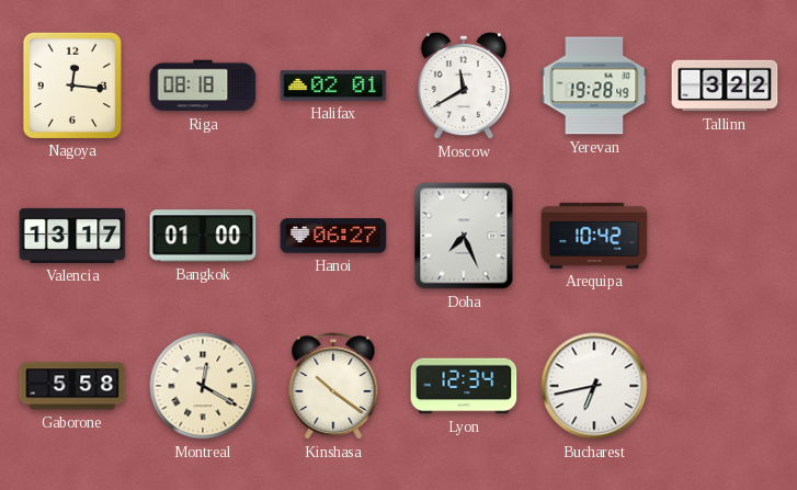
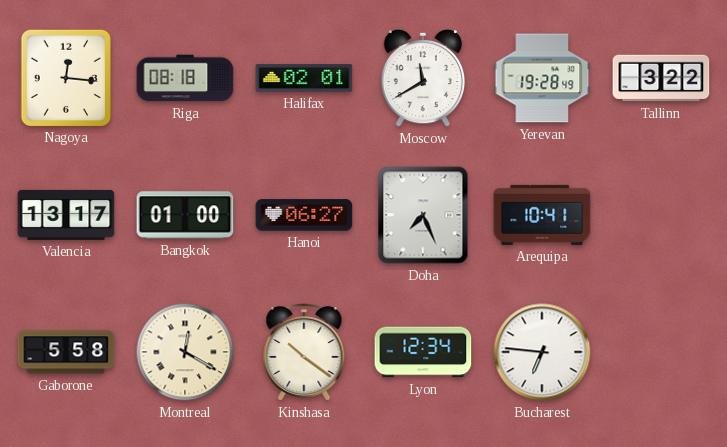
Arequipa: 10:42 -> 10:41
Bucharest: 6:43 -> 6:46
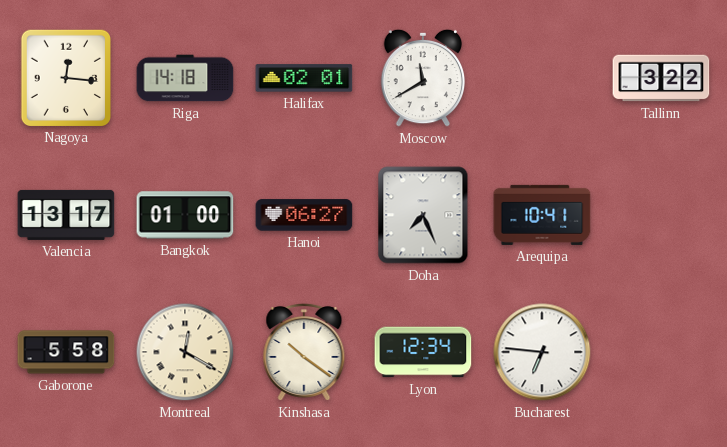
Riga: 08:18 -> 14:18
Yerevan: 19:28 -> none
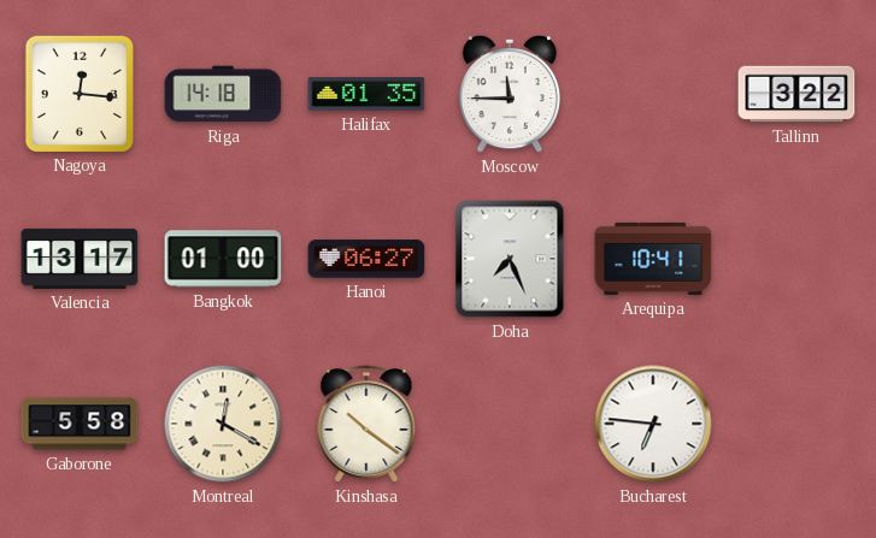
Halifax: 02:01 -> 01:35
Moscow: 11:40 -> 11:45
Lyon: 12:34 -> none
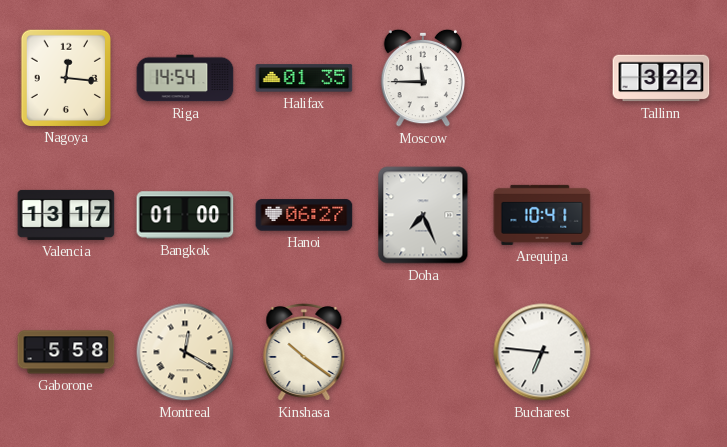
Riga: 14:18 -> 14:54
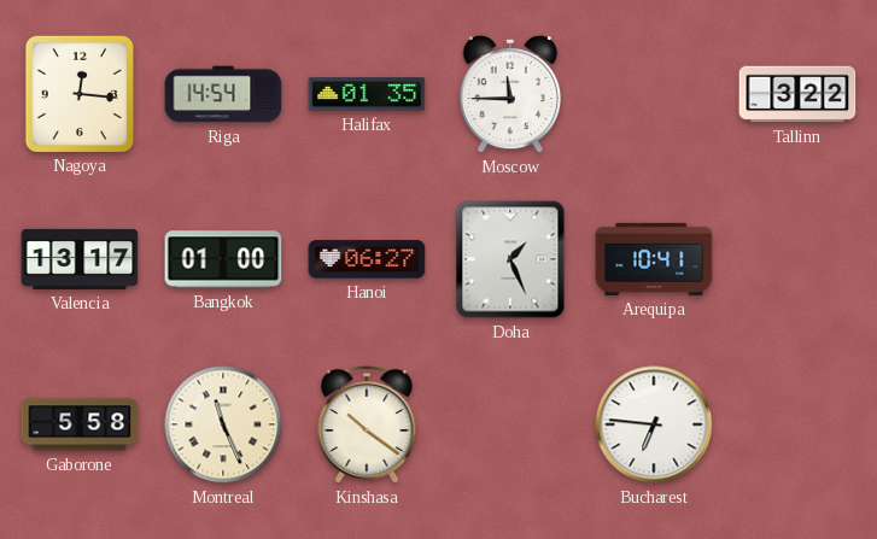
Doha: 7:26 -> 1:26
Montreal: 12:20 -> 11:26
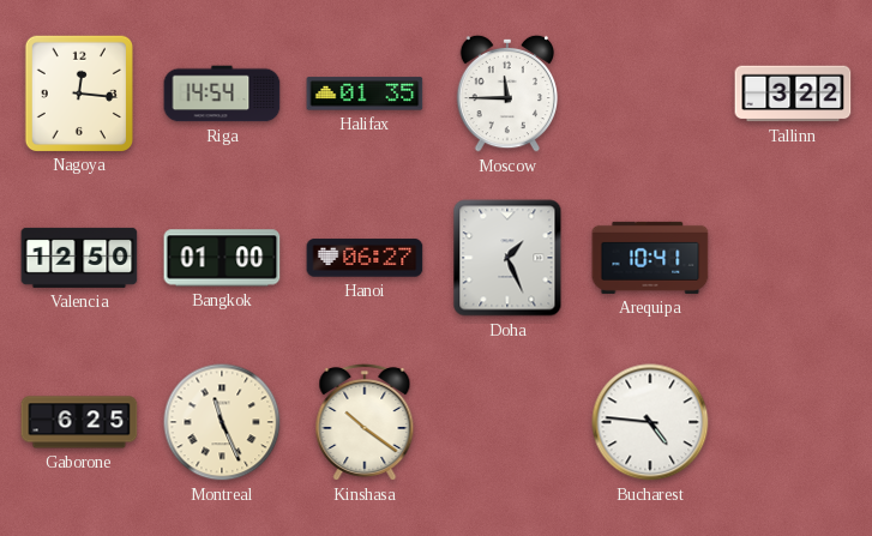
Valencia: 13:17 -> 12:50
Gaborone: 5:58 -> 6:25
Bucharest: 6:46 -> 4:46
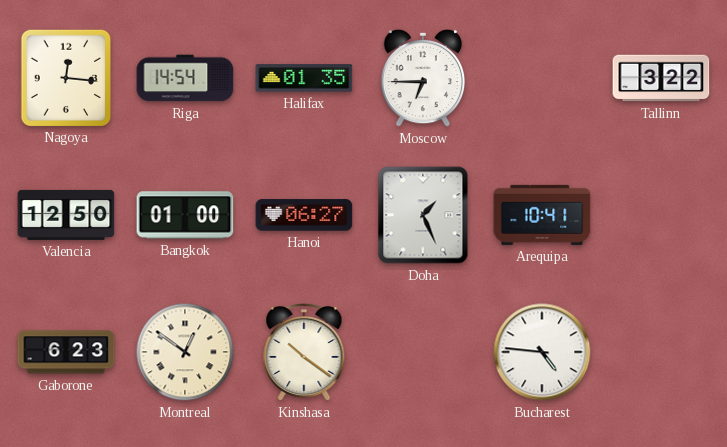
Moscow: 11:45 -> 6:45
Gaborone: 6:25 -> 6:23
Montreal: 11:26 -> 12:51
